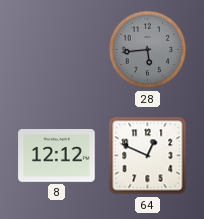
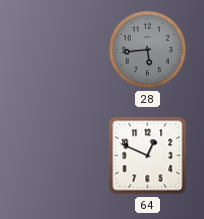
8: 12:12 -> none
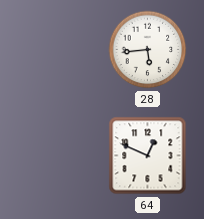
28 dial: grey -> white
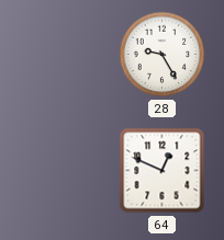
28: 5:44 -> 9:25
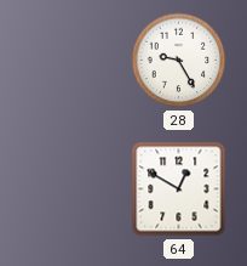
64: 12:49 -> 12:50
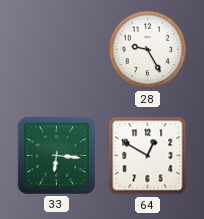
33: none -> 6:16
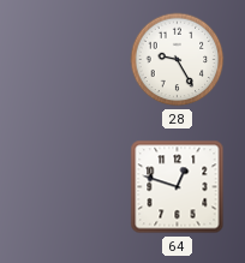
33: 6:16 -> none
64: 12:50 -> 12:48
